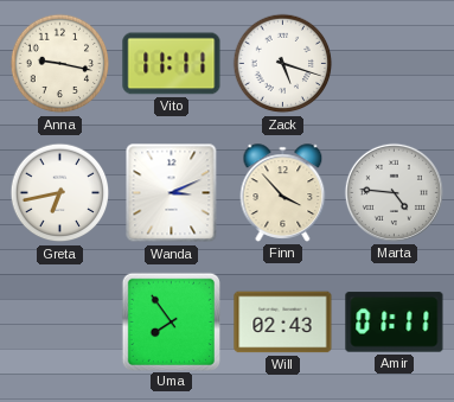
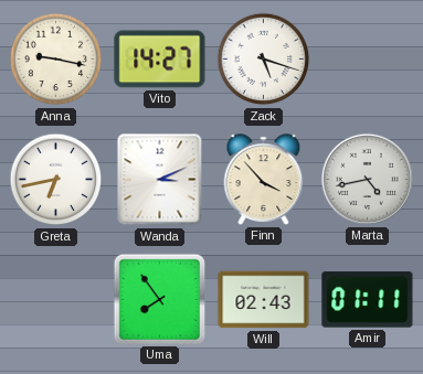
Vito: 11:11 -> 14:27
Marta: 4:46 -> 4:43
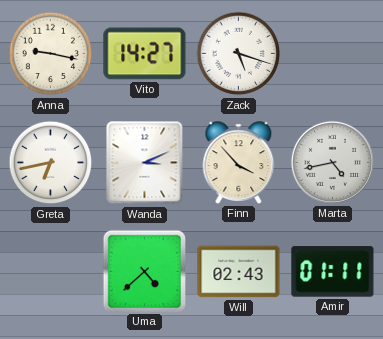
Uma: 7:54 -> 4:38
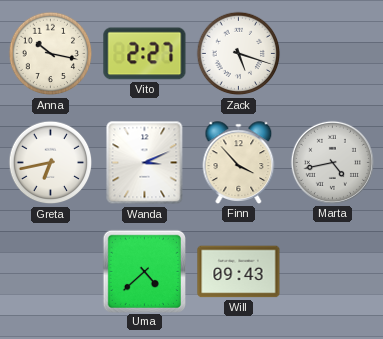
Anna: 9:17 -> 10:17
Vito: 14:27 -> 2:27
Will: 02:43 -> 09:43
Amir: 01:11 -> none
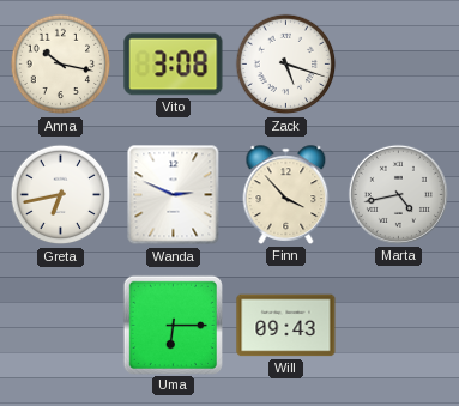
Vito: 2:27 -> 3:08
Wanda: 3:11 -> 2:49
Uma: 4:38 -> 6:15
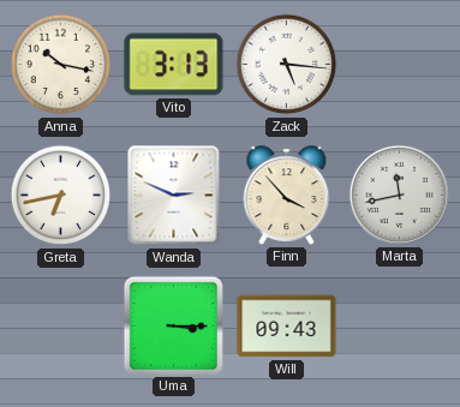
Vito: 3:08 -> 3:13
Zack: 5:18 -> 5:16
Marta: 4:43 -> 11:43
Uma: 6:15 -> 3:15
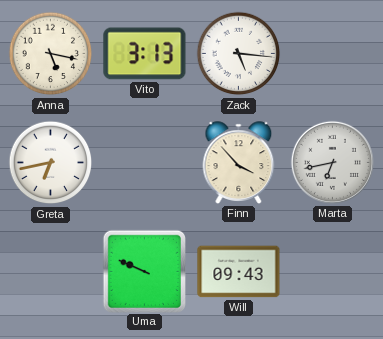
Anna: 10:17 -> 5:17
Wanda: 2:49 -> none
Marta: 11:43 -> 6:43
Uma: 3:15 -> 9:49
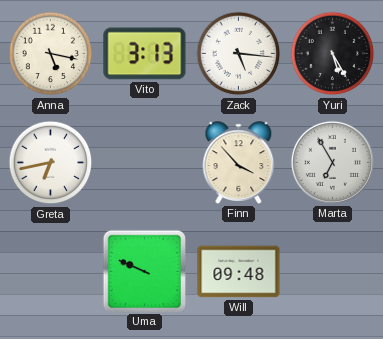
Yuri: none -> 5:25
Marta: 6:43 -> 6:55
Will: 09:43 -> 09:48
